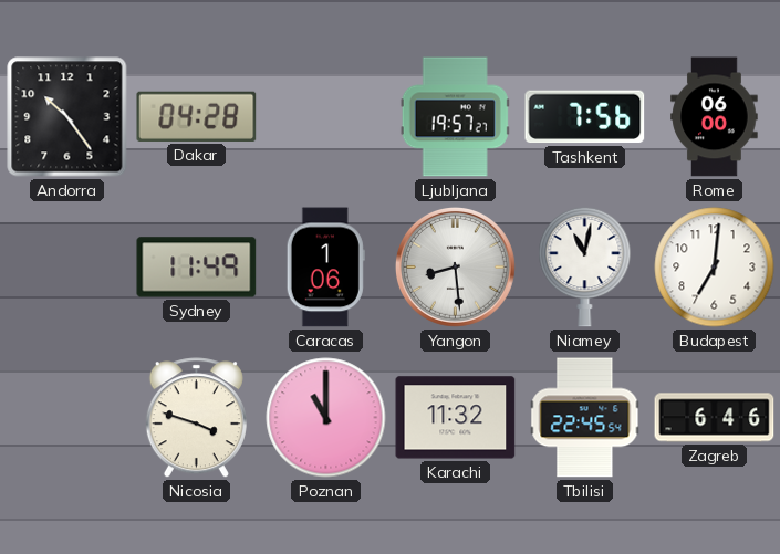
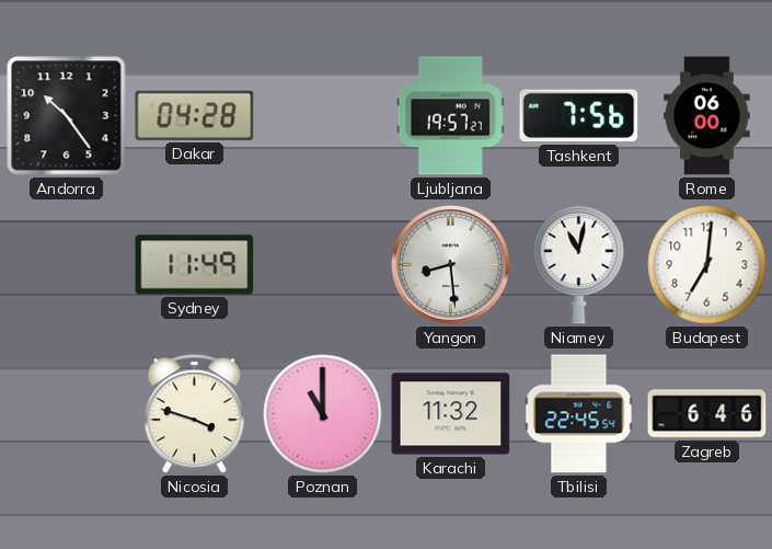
Caracas: 1:06 -> none
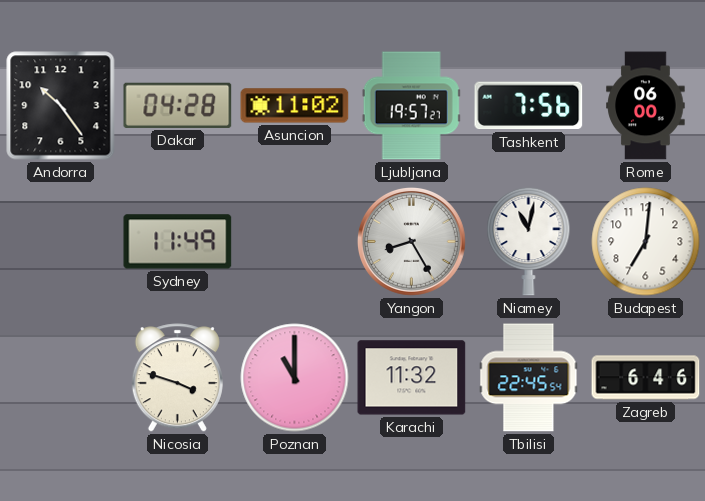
Asuncion: none -> 11:02
Yangon: 8:29 -> 8:25
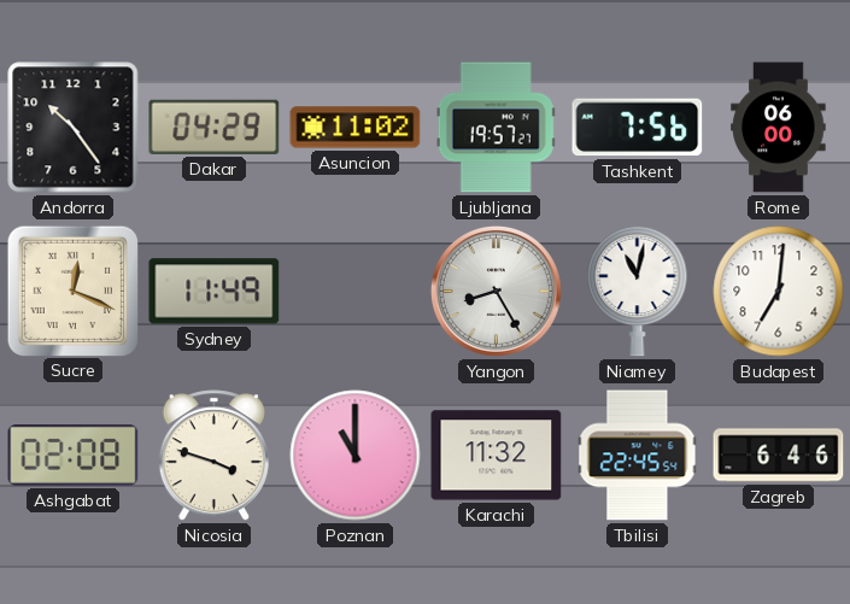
Dakar: 04:28 -> 04:29
Sucre: none -> 12:19
Ashgabat: none -> 02:08
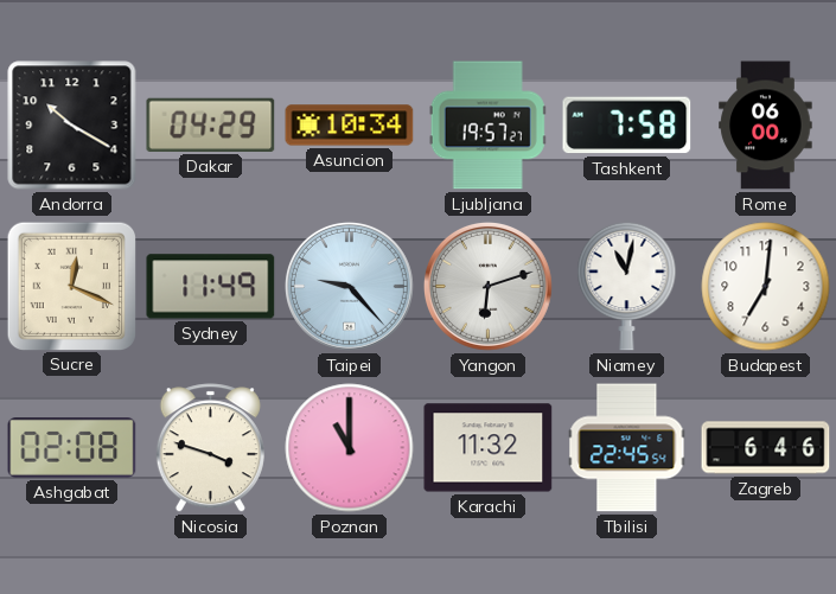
Andorra: 10:24 -> 10:20
Asuncion: 11:02 -> 10:34
Tashkent: 7:56 -> 7:58
Taipei: none -> 9:23
Yangon: 8:25 -> 6:12
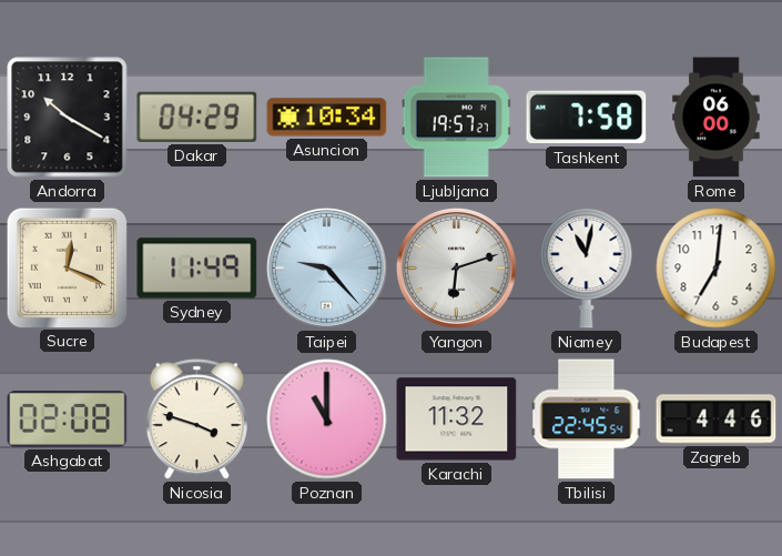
Zagreb: 6:46 -> 4:46
